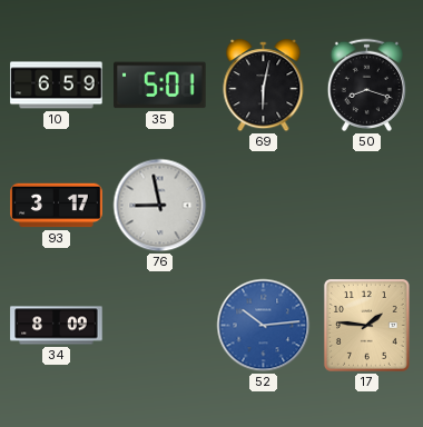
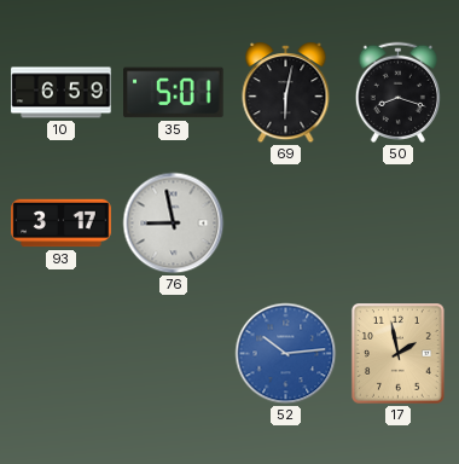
34: 8:09 -> none
17: 1:46 -> 1:58
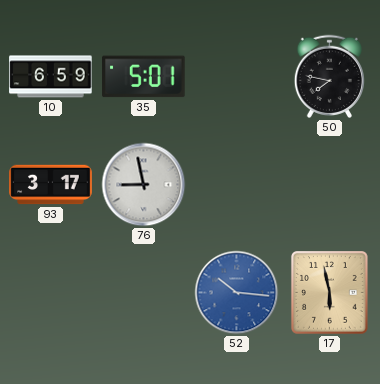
69: 6:02 -> none
50: 8:18 -> 7:47
52: 10:14 -> 10:16
17: 1:58 -> 5:58
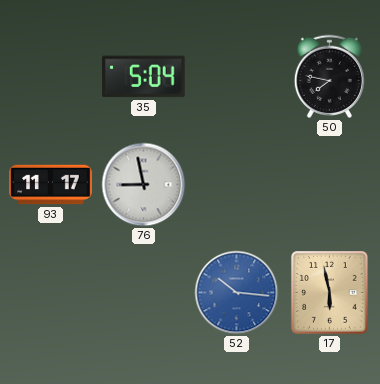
10: 6:59 -> none
35: 5:01 -> 5:04
93: 3:17 -> 11:17
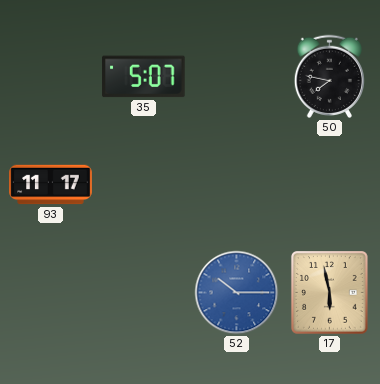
35: 5:04 -> 5:07
76: 8:58 -> none
52: 10:16 -> 10:15
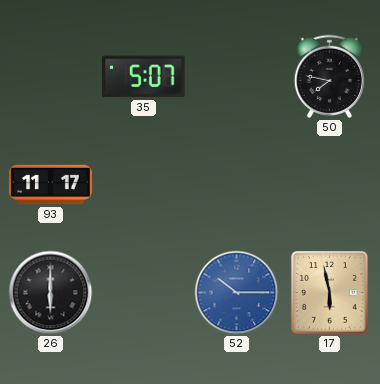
26: none -> 6:00
